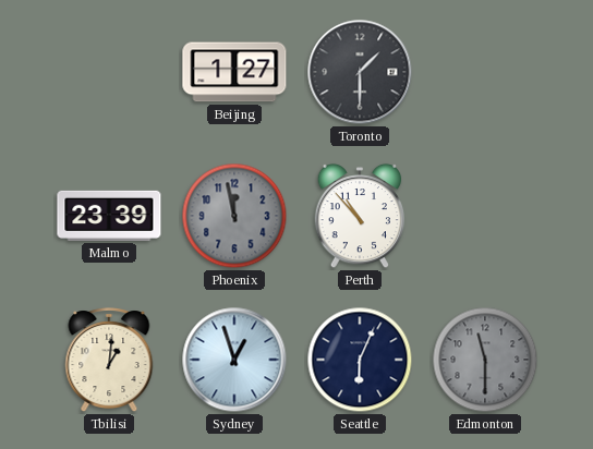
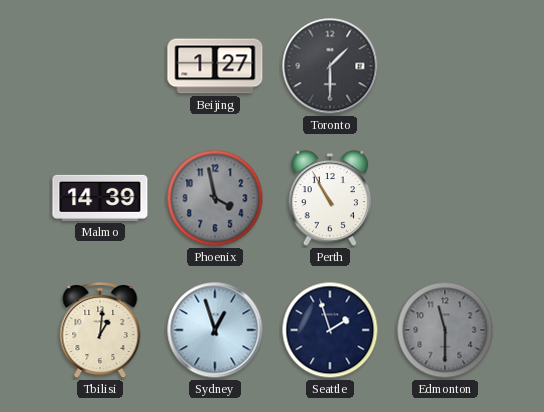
Malmo: 23:39 -> 14:39
Phoenix: 11:58 -> 3:58
Perth: 10:53 -> 10:55
Seattle: 6:04 -> 1:57
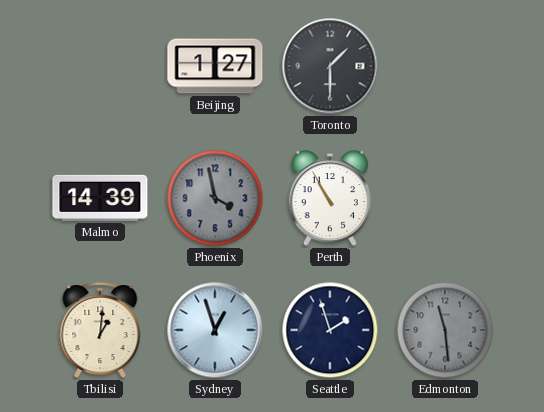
Edmonton: 11:30 -> 11:29
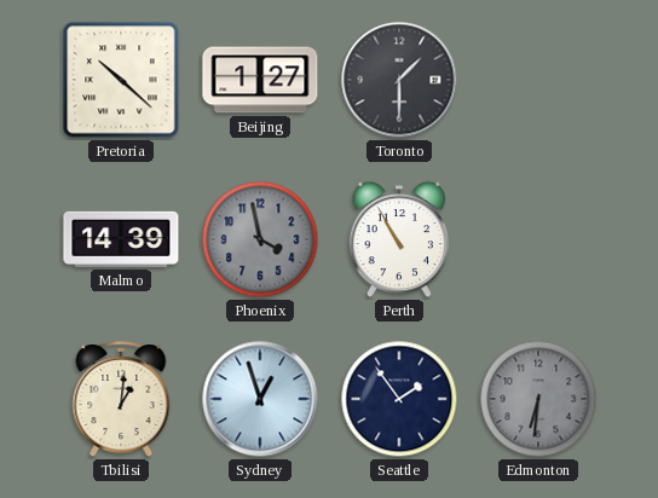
Pretoria: none -> 10:22
Seattle: 1:57 -> 1:54
Edmonton: 11:29 -> 6:31
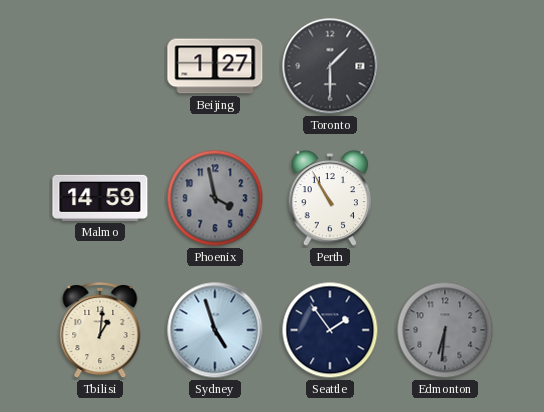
Pretoria: 10:22 -> none
Malmo: 14:39 -> 14:59
Sydney: 12:57 -> 4:57
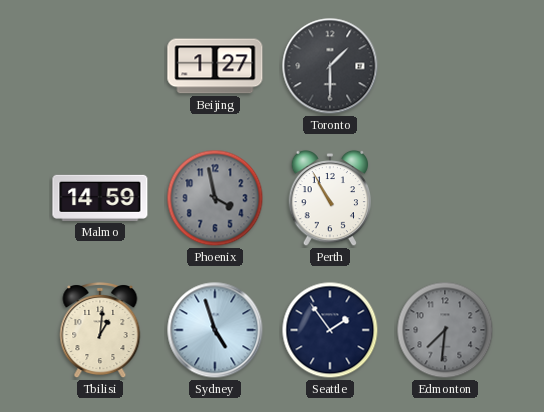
Edmonton: 6:31 -> 7:31
